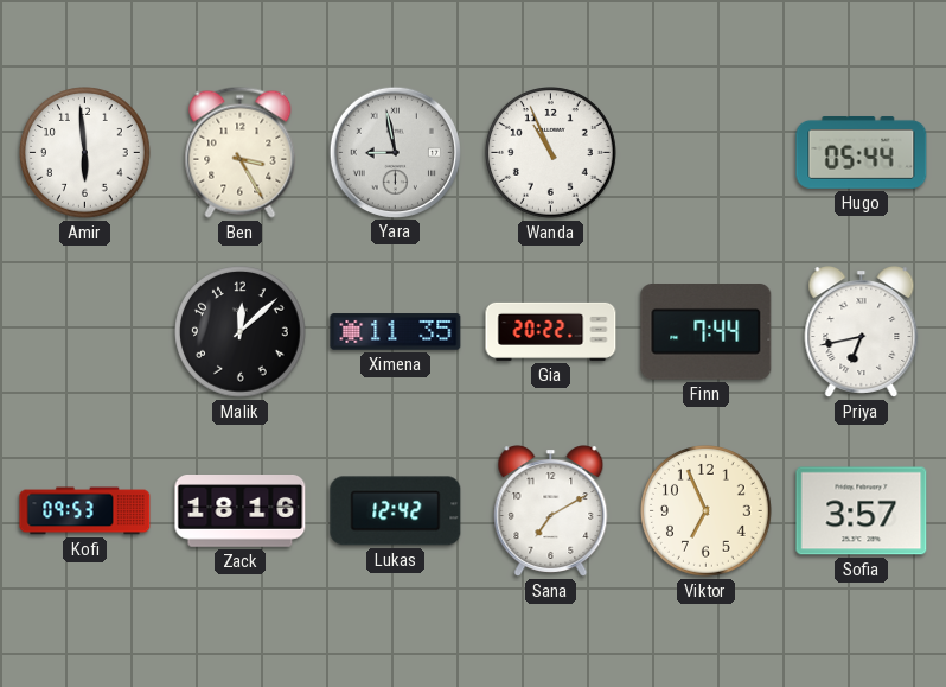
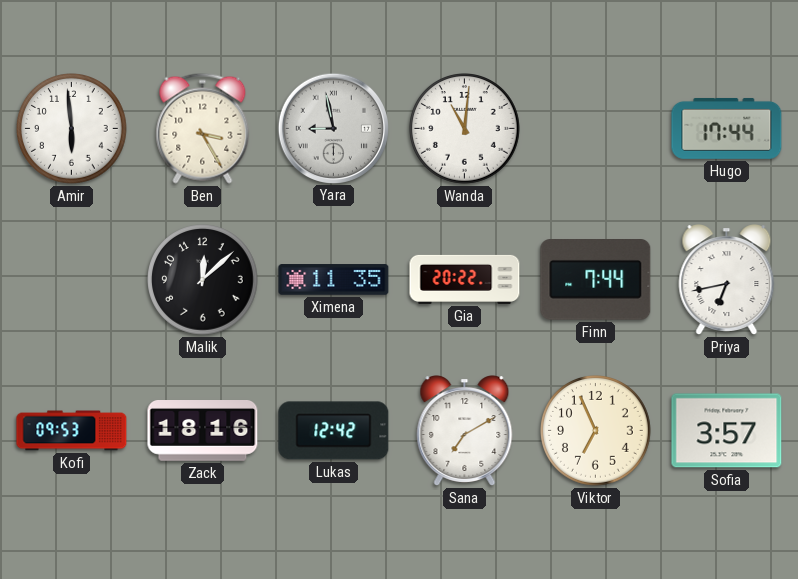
Wanda: 10:56 -> 11:01
Hugo: 05:44 -> 17:44
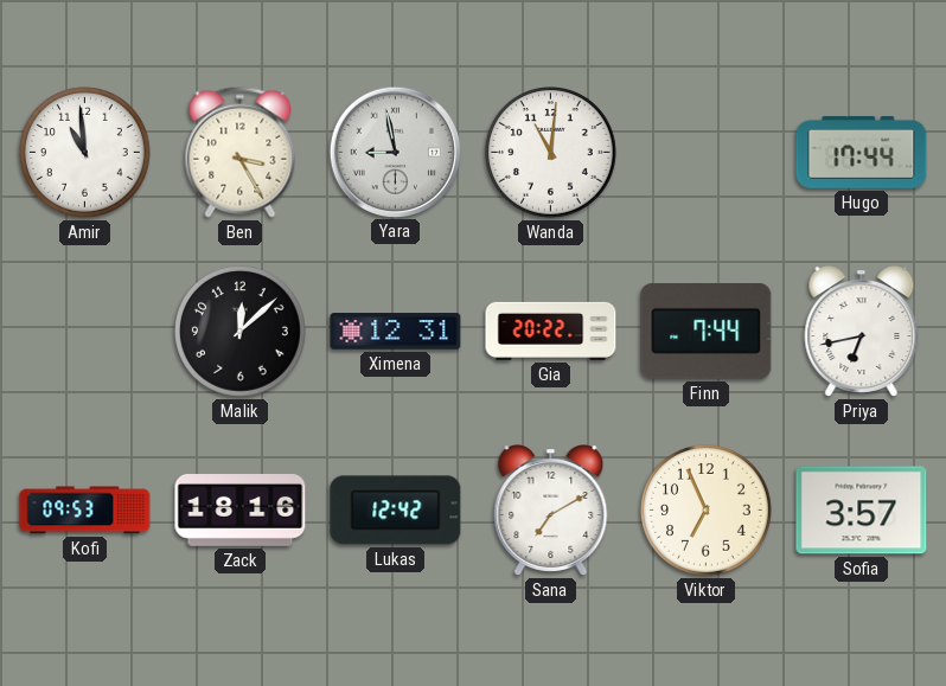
Amir: 5:59 -> 10:59
Ximena: 11:35 -> 12:31
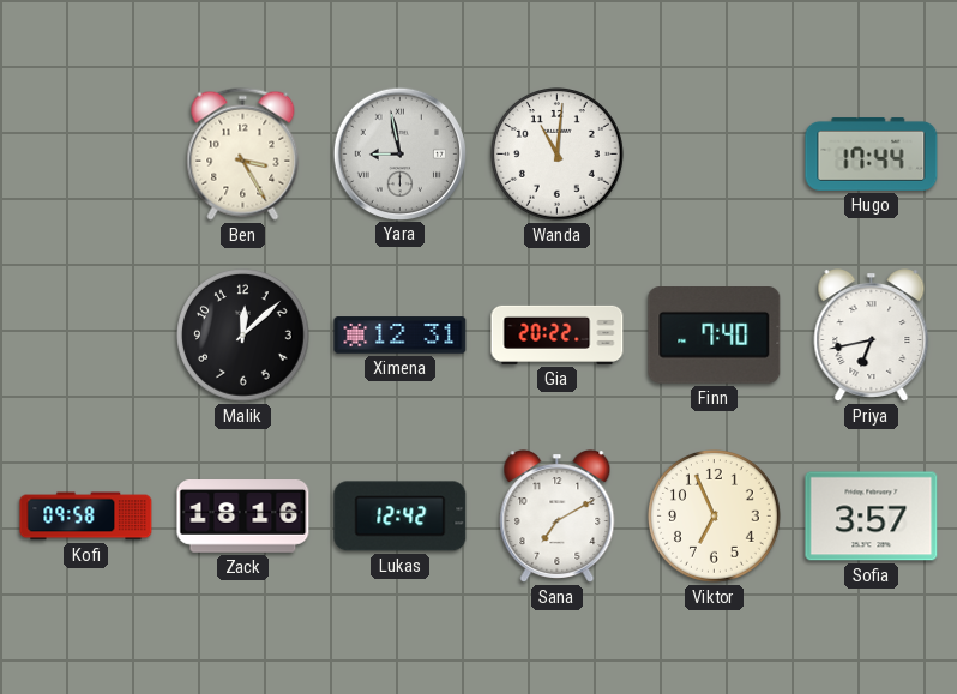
Amir: 10:59 -> none
Finn: 7:44 -> 7:40
Kofi: 09:53 -> 09:58
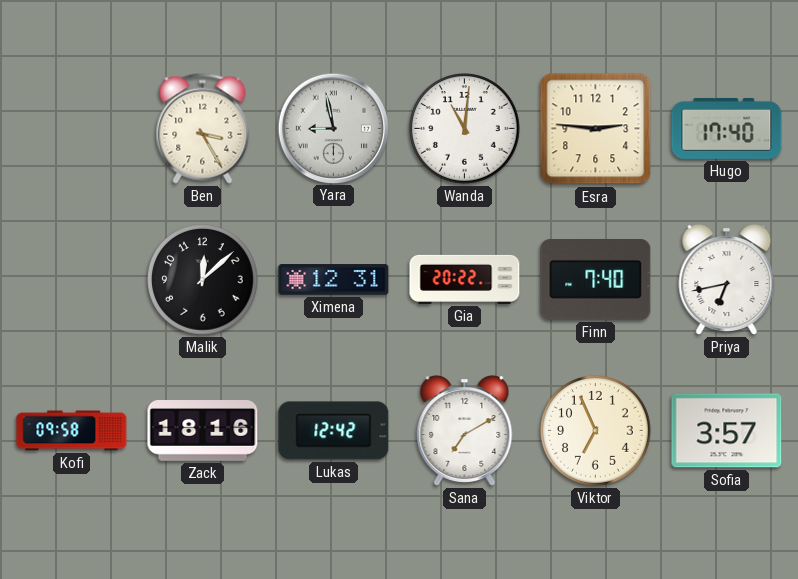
Esra: none -> 2:46
Hugo: 17:44 -> 17:40
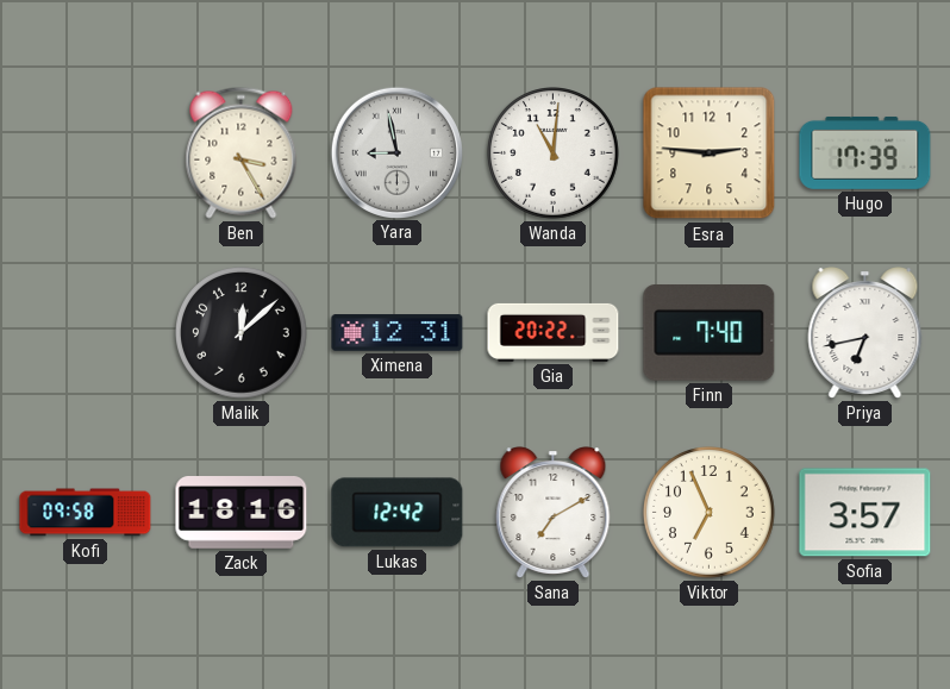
Hugo: 17:40 -> 17:39
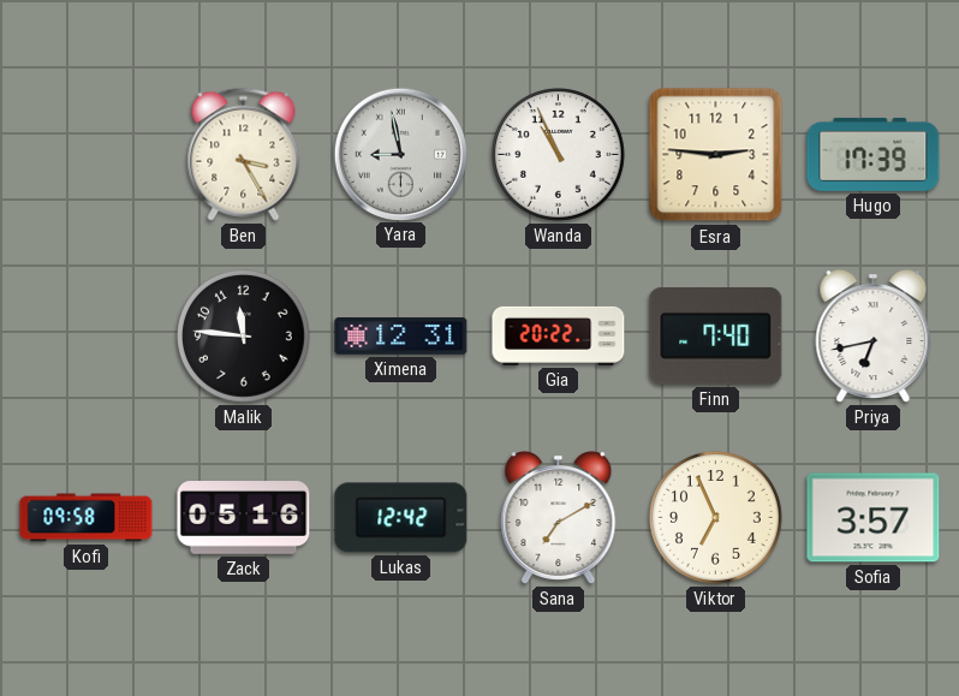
Wanda: 11:01 -> 10:56
Malik: 12:08 -> 11:46
Zack: 18:16 -> 05:16
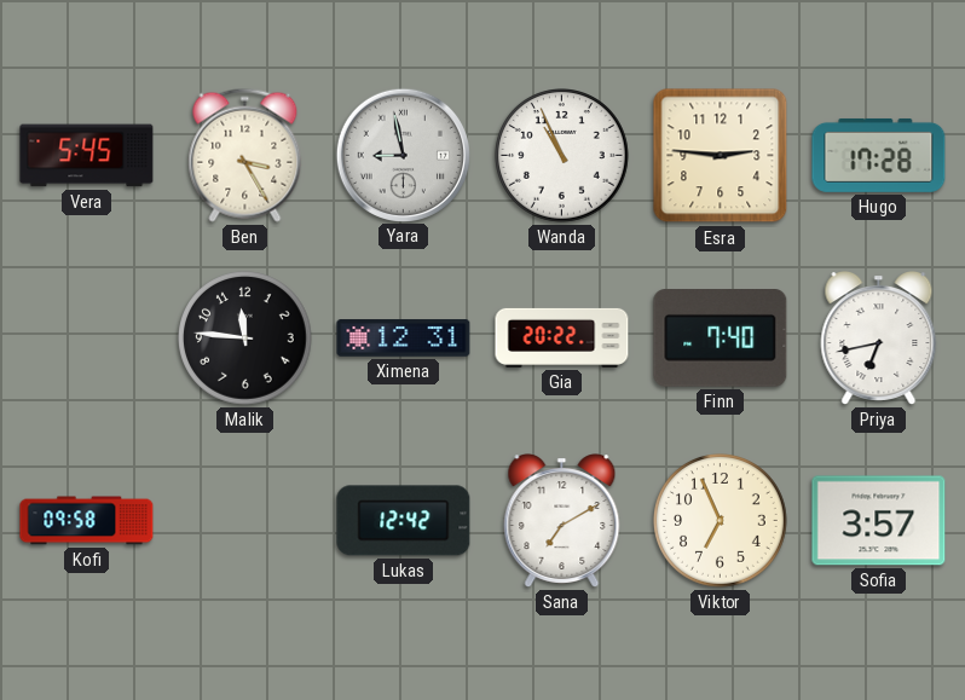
Vera: none -> 5:45
Hugo: 17:39 -> 17:28
Zack: 05:16 -> none
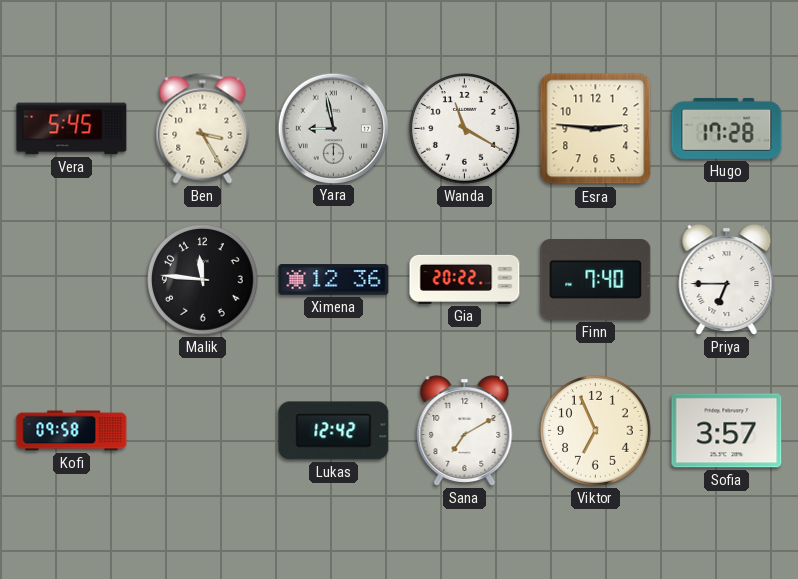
Wanda: 10:56 -> 11:20
Ximena: 12:31 -> 12:36
Priya: 6:43 -> 6:45
